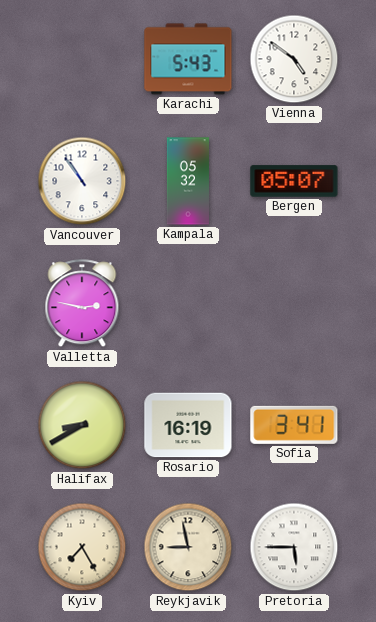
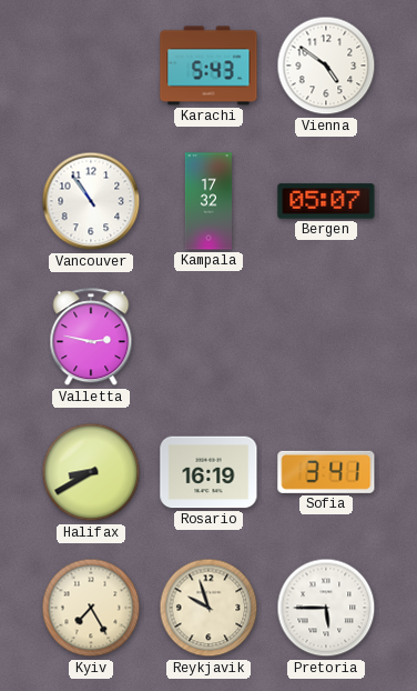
Kampala: 05:32 -> 17:32
Reykjavik: 8:58 -> 9:57
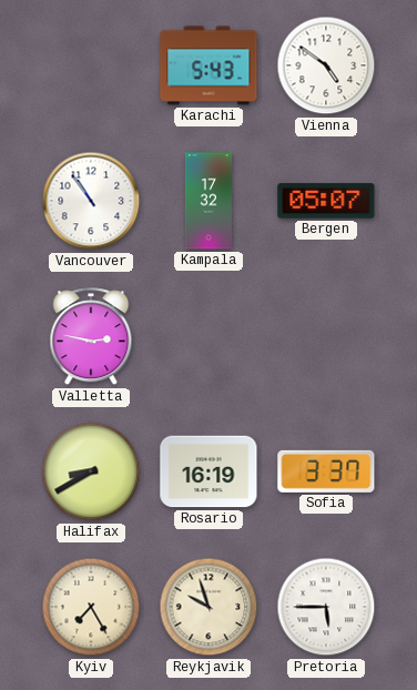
Sofia: 3:41 -> 3:37
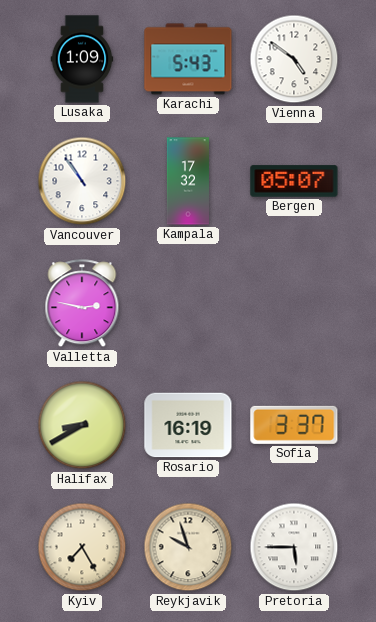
Lusaka: none -> 1:09
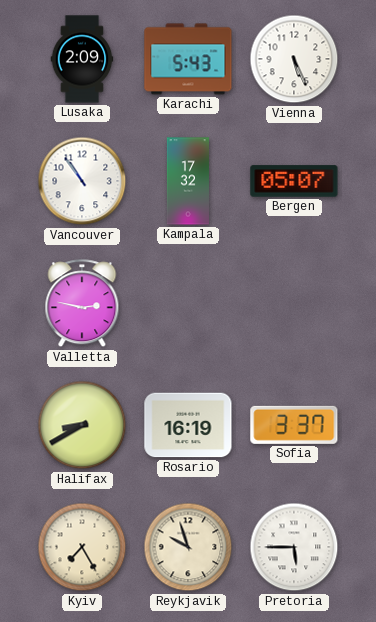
Lusaka: 1:09 -> 2:09
Vienna: 4:51 -> 5:26
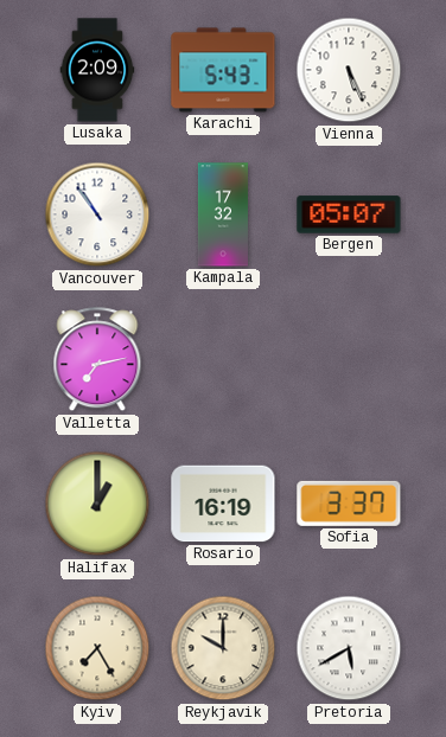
Valletta: 2:47 -> 7:13
Halifax: 8:40 -> 1:00
Reykjavik: 9:57 -> 10:00
Pretoria: 5:45 -> 5:40
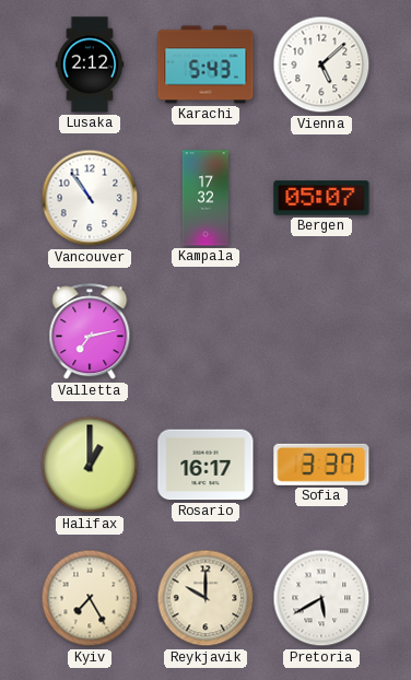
Lusaka: 2:09 -> 2:12
Vienna: 5:26 -> 5:08
Rosario: 16:19 -> 16:17
